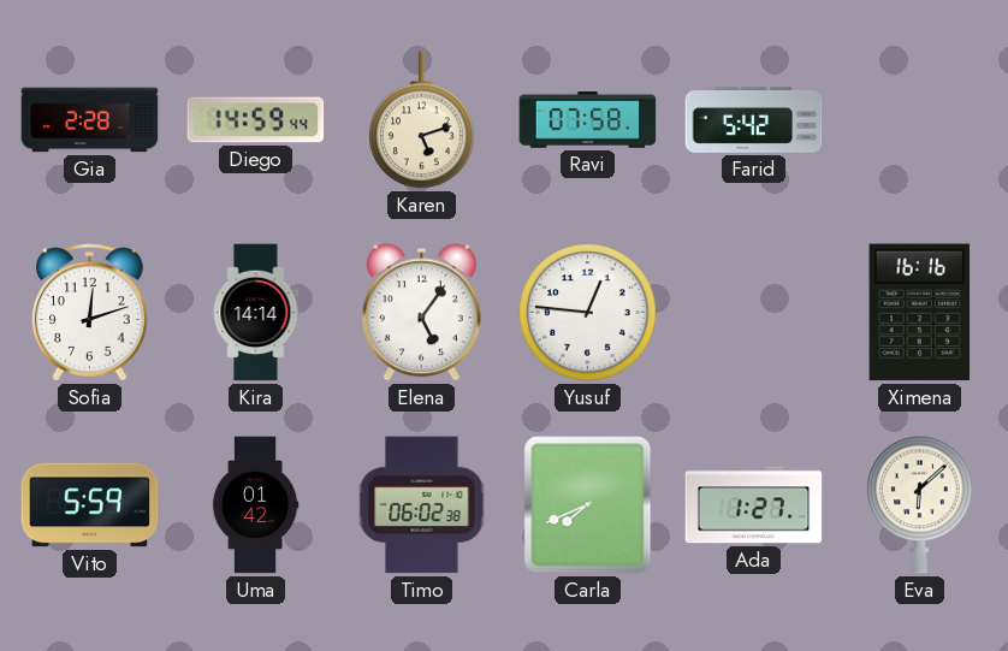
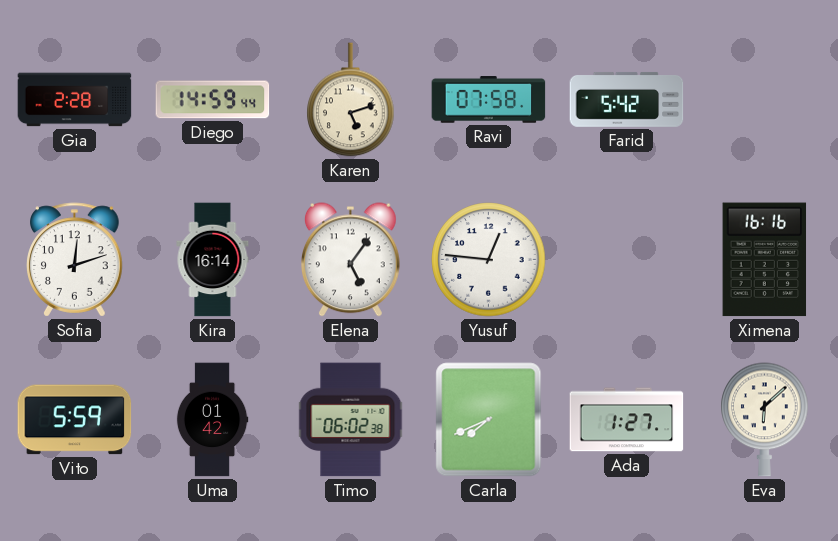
Kira: 14:14 -> 16:14
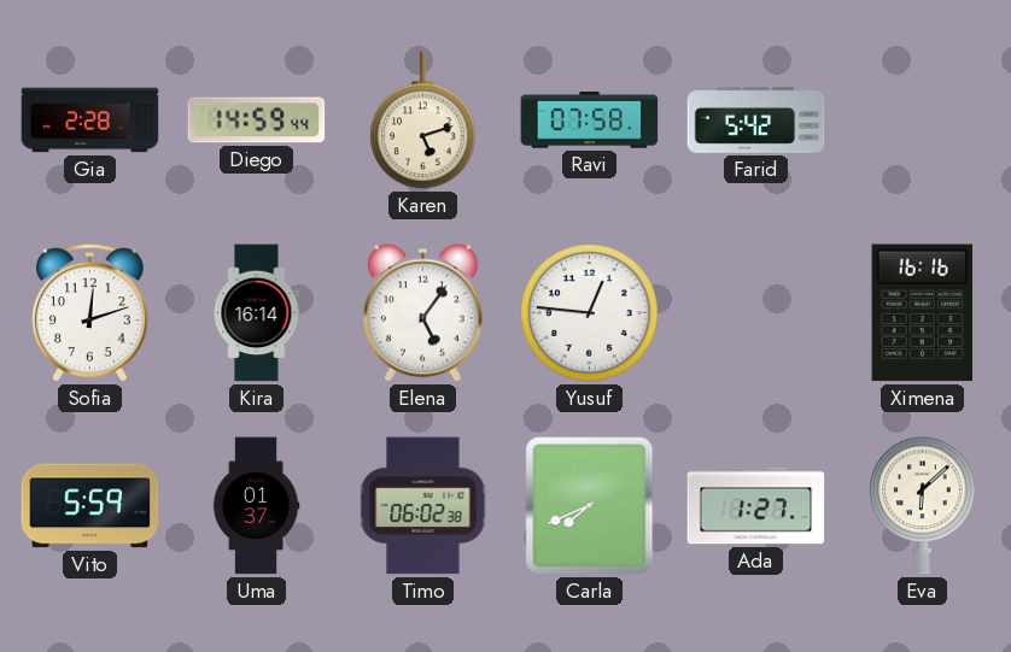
Uma: 01:42 -> 01:37
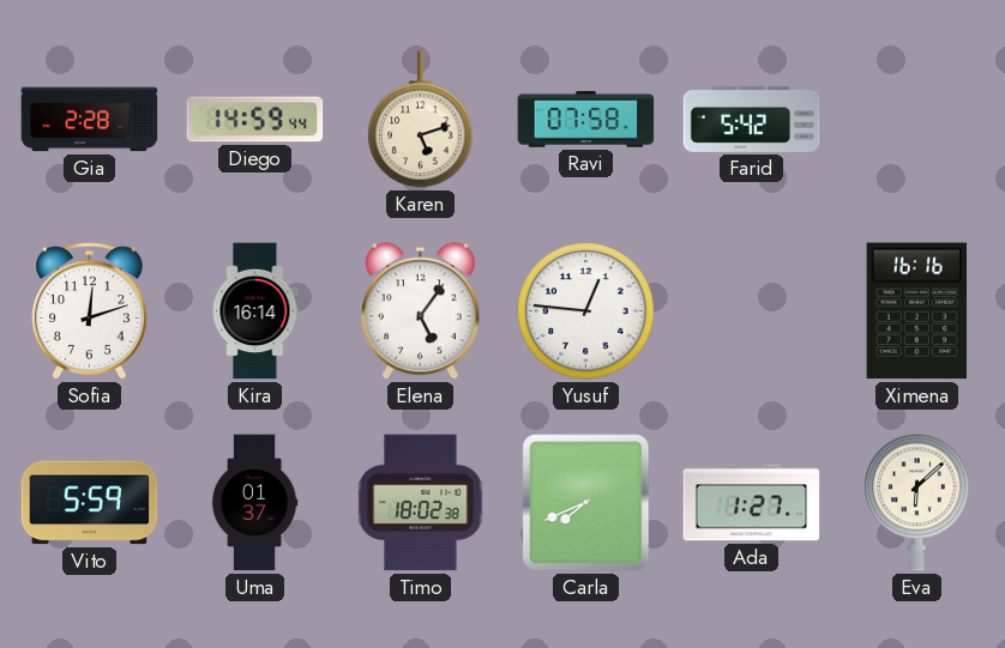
Timo: 06:02 -> 18:02
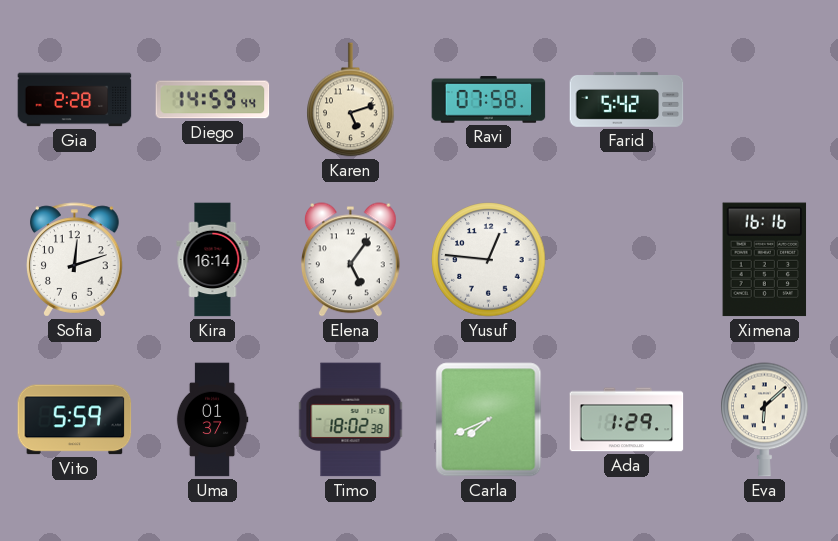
Ada: 1:27 -> 1:29
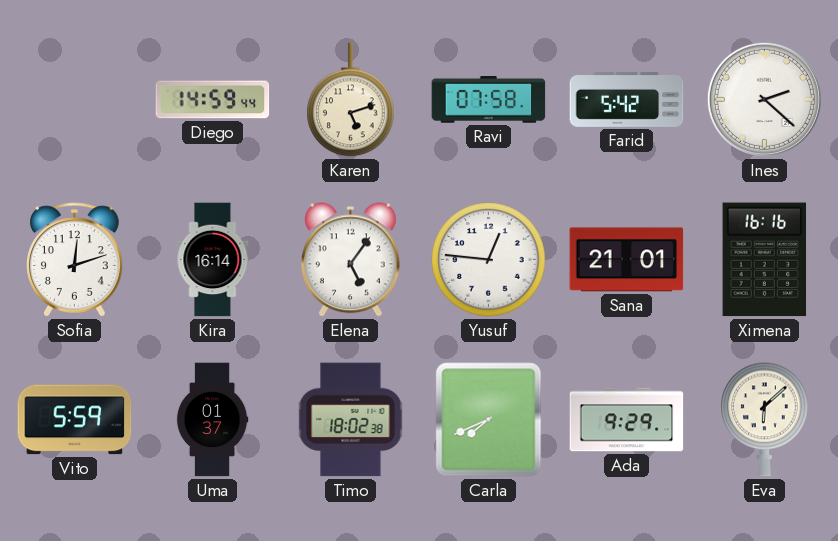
Gia: 2:28 -> none
Ines: none -> 2:22
Sana: none -> 21:01
Ada: 1:29 -> 9:29
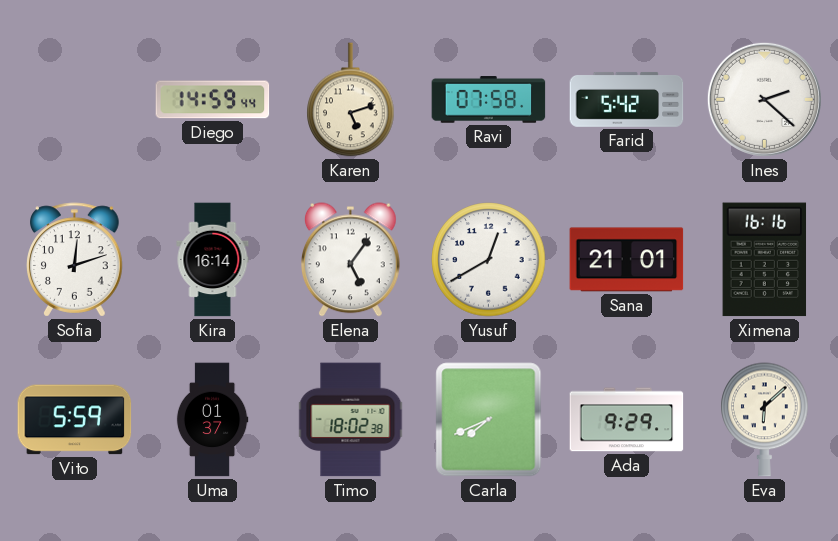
Yusuf: 12:46 -> 12:40
